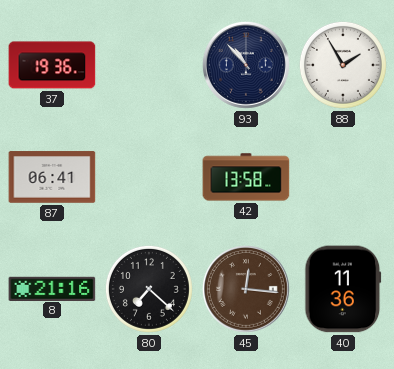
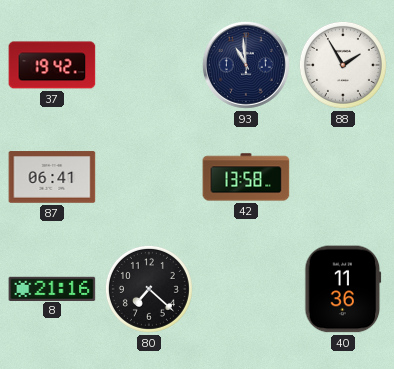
37: 19:36 -> 19:42
93: 10:53 -> 10:59
45: 12:16 -> none
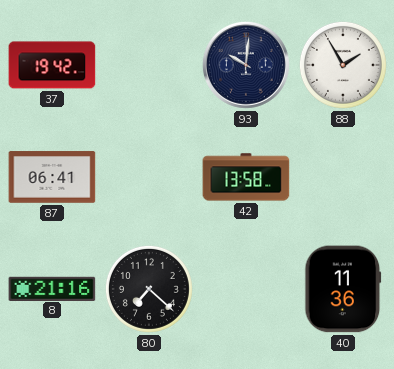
93: 10:59 -> 10:01
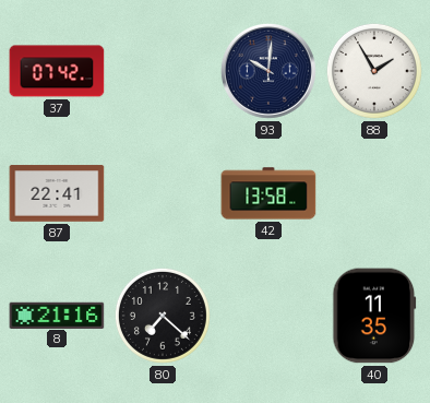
37: 19:42 -> 07:42
87: 06:41 -> 22:41
40: 11:36 -> 11:35
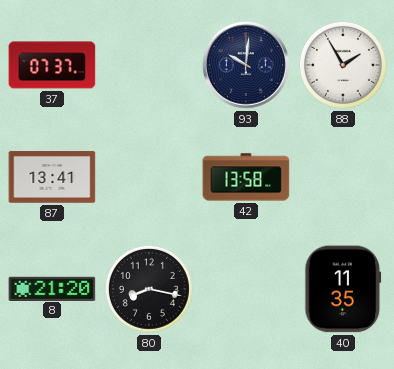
37: 07:42 -> 07:37
87: 22:41 -> 13:41
8: 21:16 -> 21:20
80: 7:22 -> 8:17
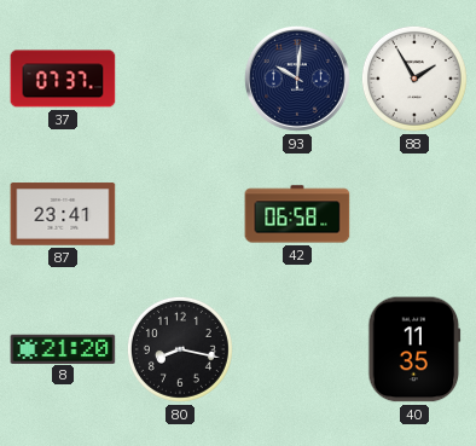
87: 13:41 -> 23:41
42: 13:58 -> 06:58
